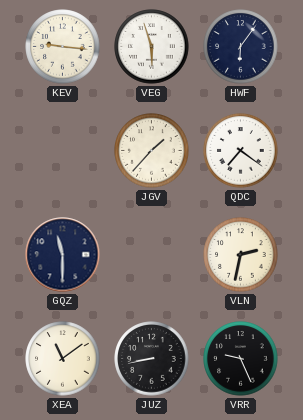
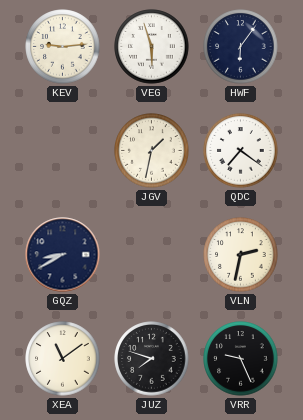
KEV: 9:16 -> 9:14
JGV: 1:37 -> 1:32
GQZ: 11:30 -> 8:40
JUZ: 8:43 -> 7:48
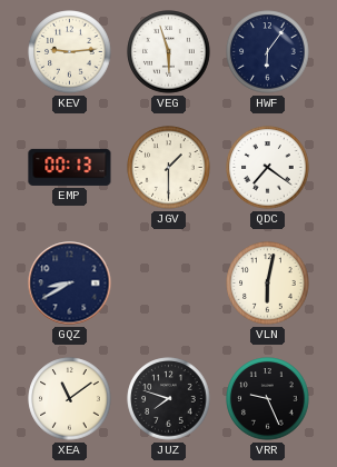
EMP: none -> 00:13
JGV: 1:32 -> 1:30
VLN: 2:32 -> 6:02
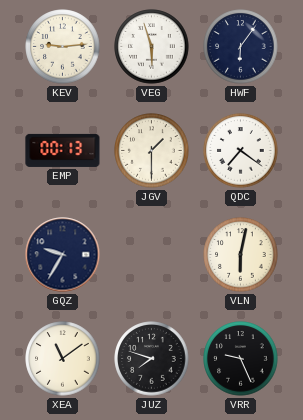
GQZ: 8:40 -> 9:35
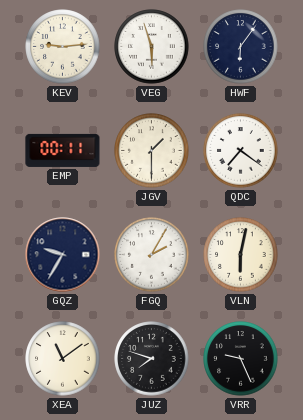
EMP: 00:13 -> 00:11
FGQ: none -> 2:05
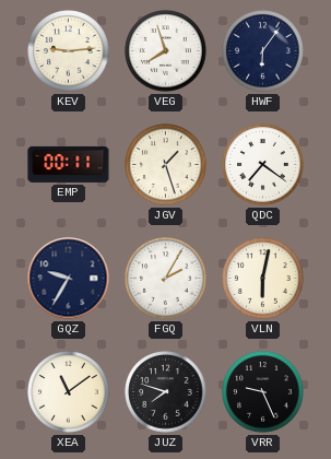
VEG: 5:57 -> 7:57
JGV: 1:30 -> 1:27
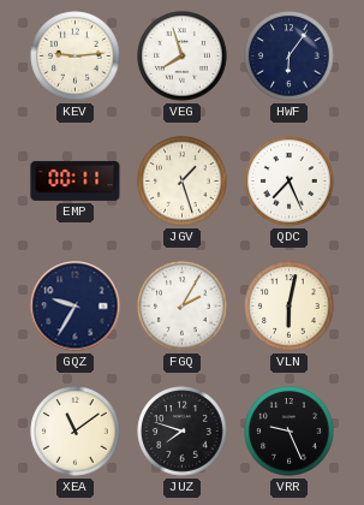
QDC: 7:21 -> 7:26
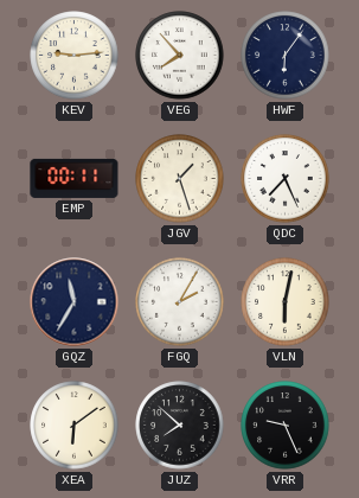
VEG: 7:57 -> 7:53
GQZ: 9:35 -> 11:35
XEA: 11:09 -> 6:09
JUZ: 7:48 -> 7:52
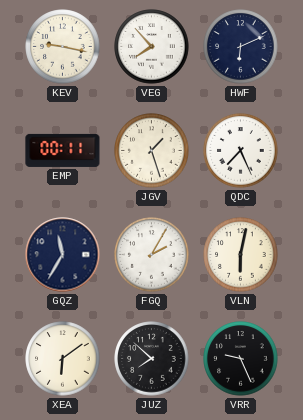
KEV: 9:14 -> 9:17
HWF: 6:06 -> 6:11
